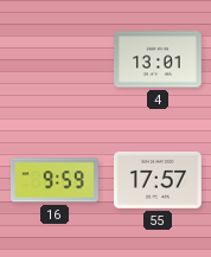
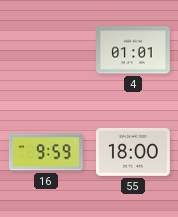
4: 13:01 -> 01:01
55: 17:57 -> 18:00
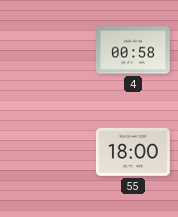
4: 01:01 -> 00:58
16: 9:59 -> none
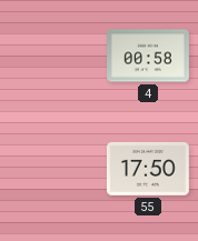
55: 18:00 -> 17:50
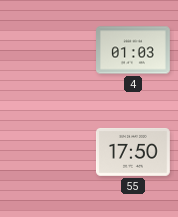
4: 00:58 -> 01:03
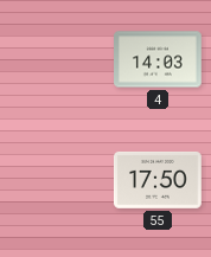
4: 01:03 -> 14:03
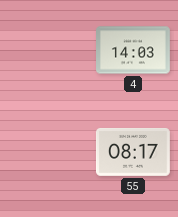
55: 17:50 -> 08:17
